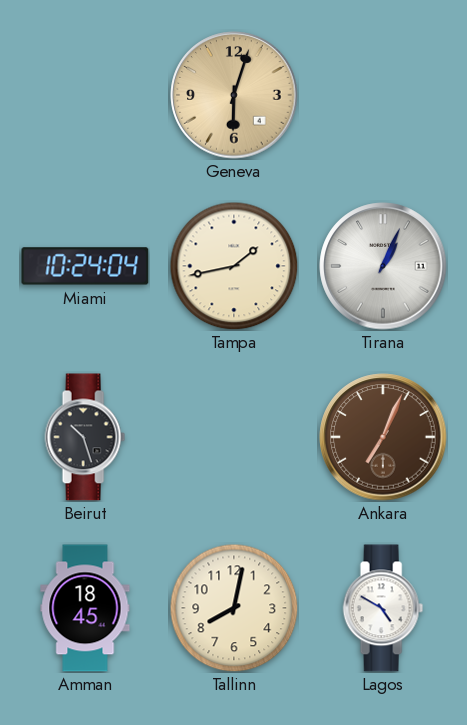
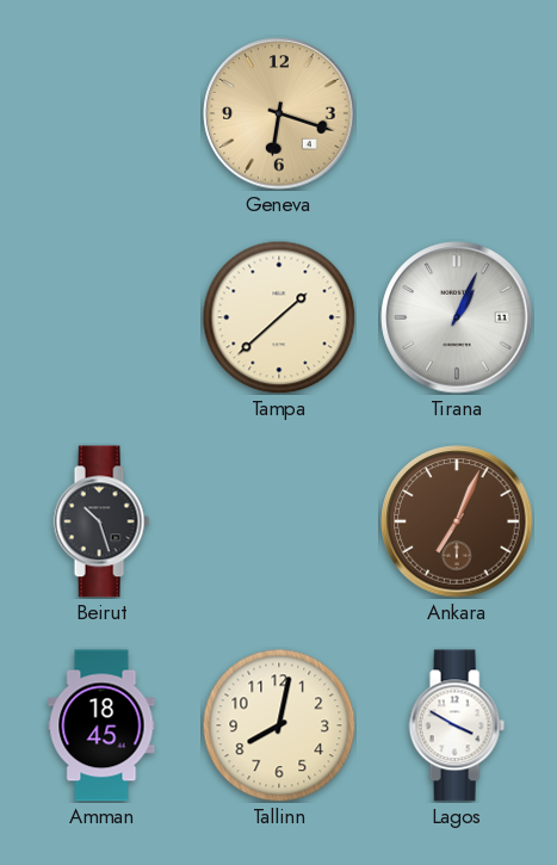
Geneva: 6:03 -> 6:18
Miami: 10:24 -> none
Tampa: 1:43 -> 1:38
Lagos: 4:50 -> 3:50
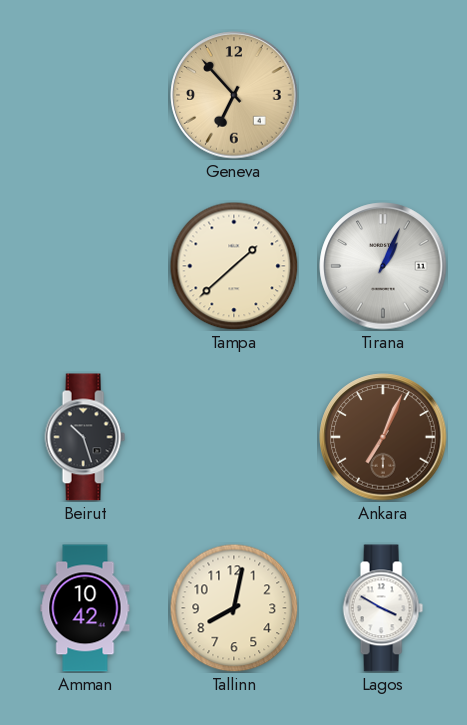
Geneva: 6:18 -> 6:53
Amman: 18:45 -> 10:42
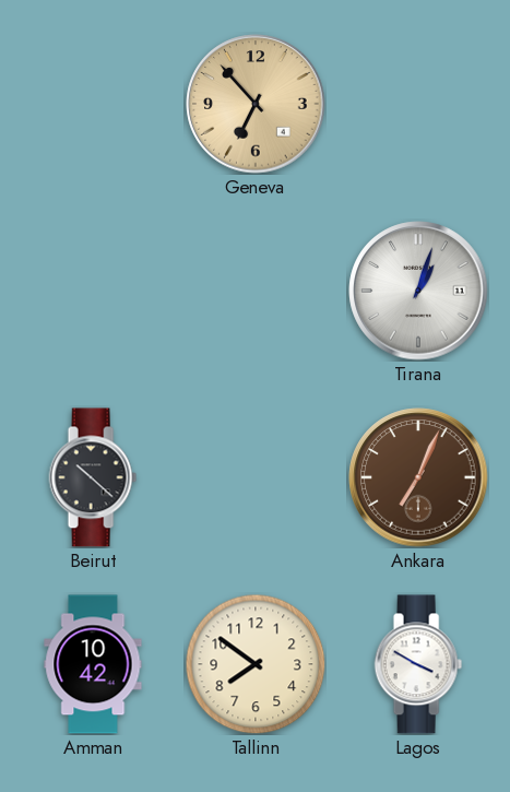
Tampa: 1:38 -> none
Tirana: 1:04 -> 1:03
Beirut: 10:27 -> 10:22
Tallinn: 8:02 -> 7:51
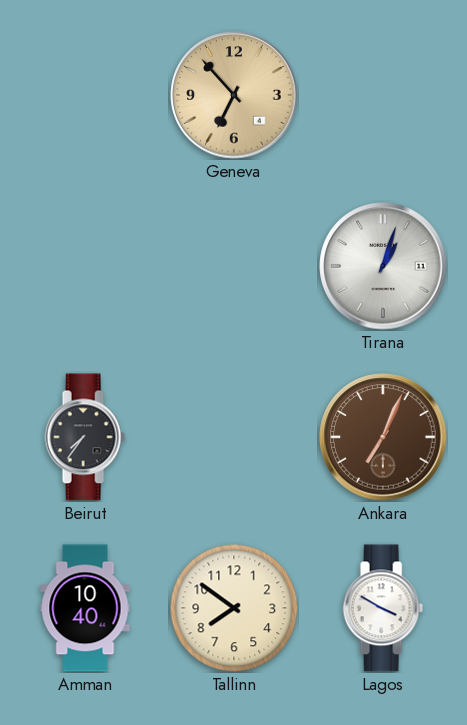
Beirut: 10:22 -> 7:36
Amman: 10:42 -> 10:40
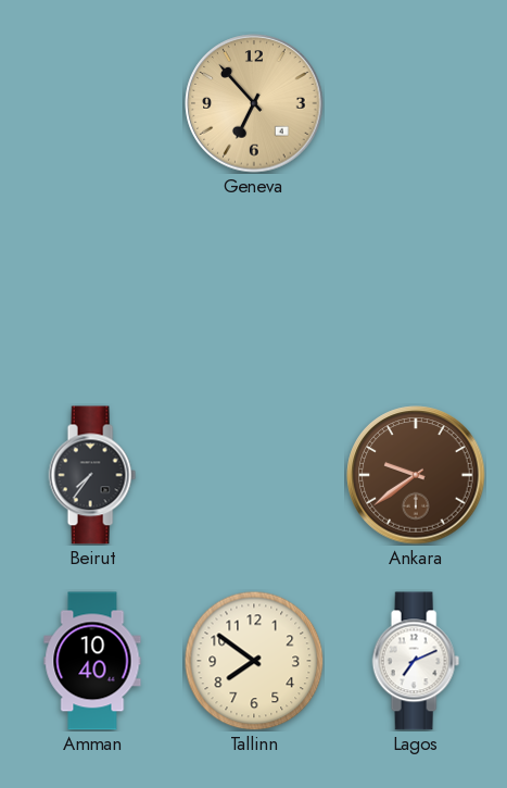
Tirana: 1:03 -> none
Ankara: 7:04 -> 9:39
Lagos: 3:50 -> 7:11
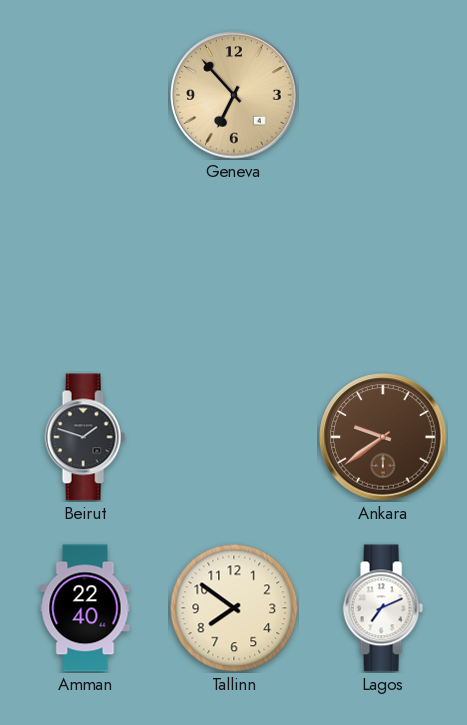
Beirut: 7:36 -> 1:48
Amman: 10:40 -> 22:40
